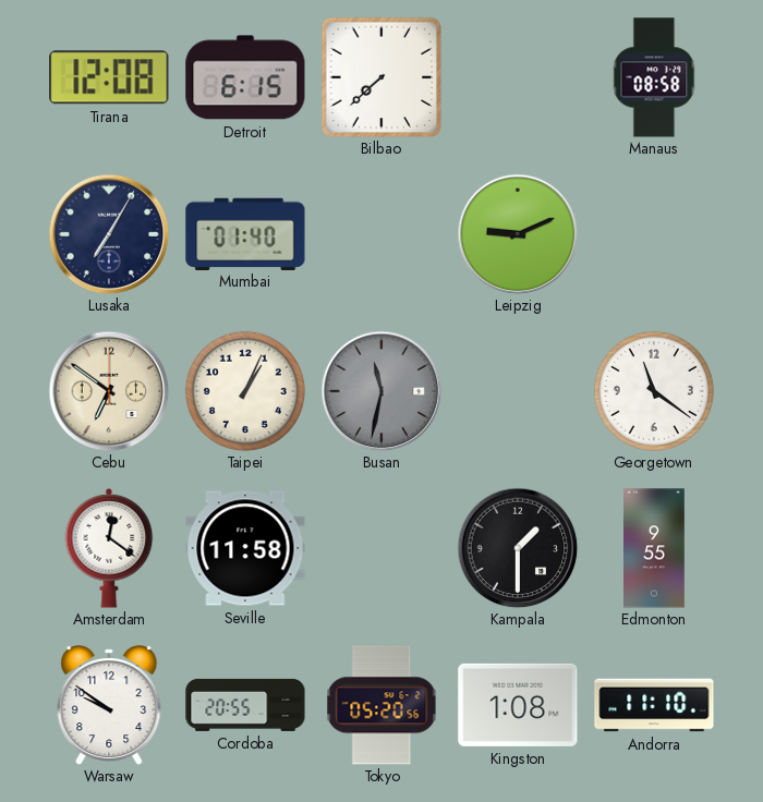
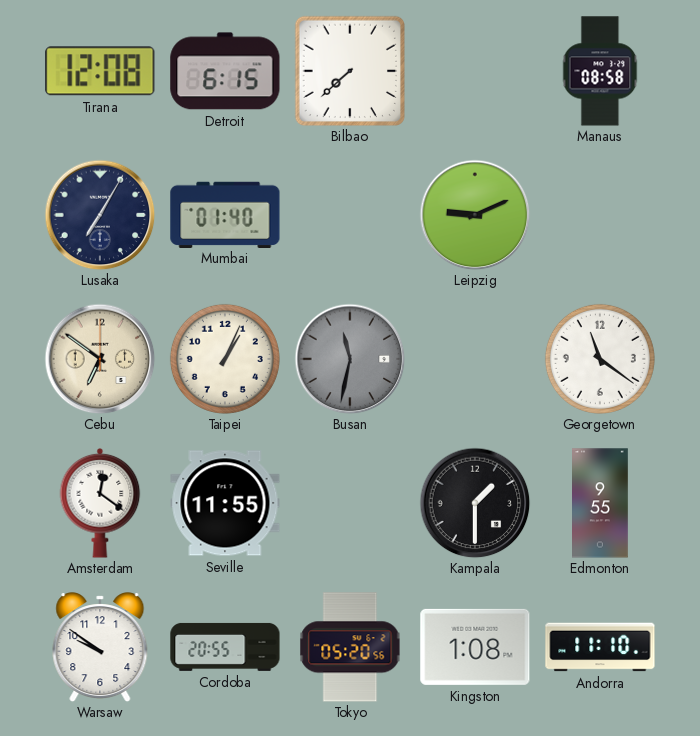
Seville: 11:58 -> 11:55
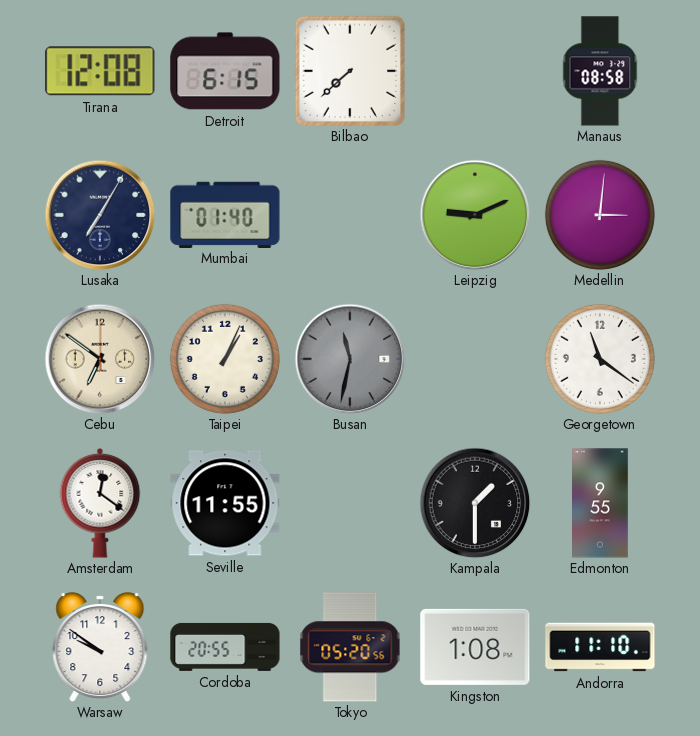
Medellin: none -> 3:01
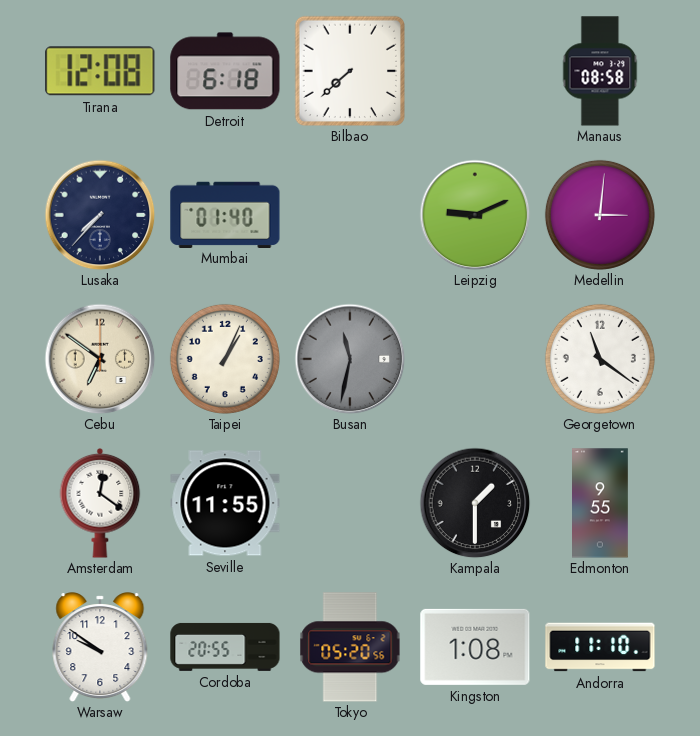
Detroit: 6:15 -> 6:18
Lusaka: 7:05 -> 7:37
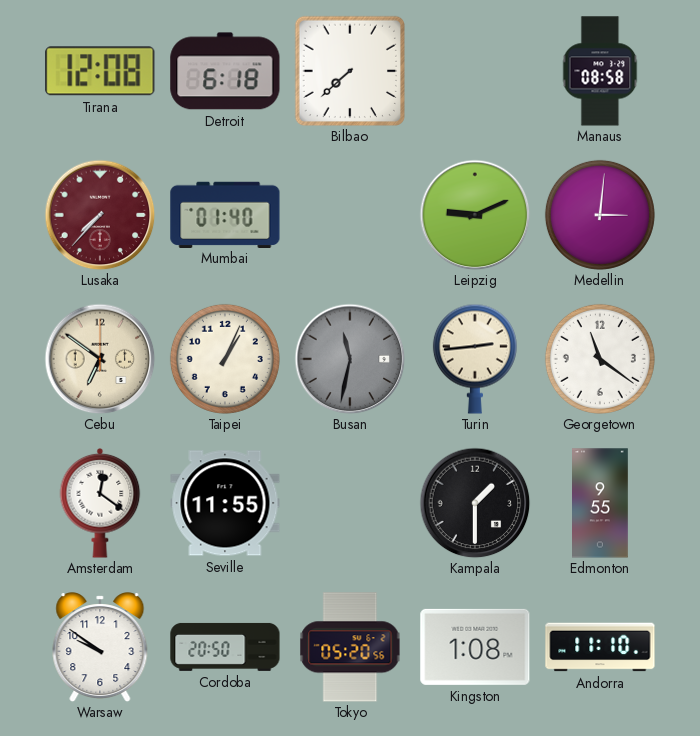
Lusaka dial: navy -> burgundy
Turin: none -> 2:44
Cordoba: 20:55 -> 20:50
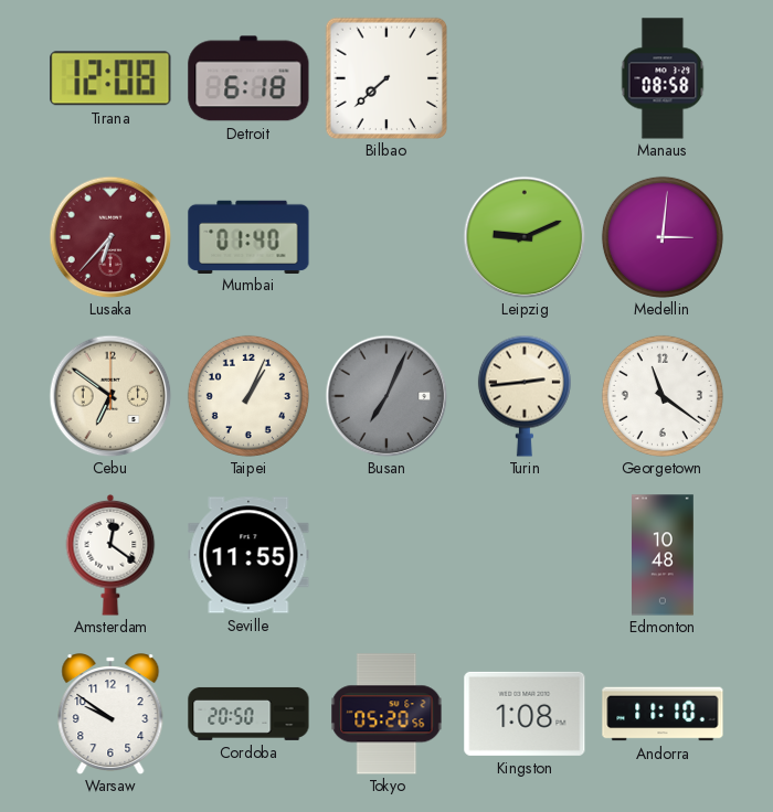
Lusaka: 7:37 -> 6:37
Busan: 11:32 -> 7:04
Kampala: 1:30 -> none
Edmonton: 9:55 -> 10:48
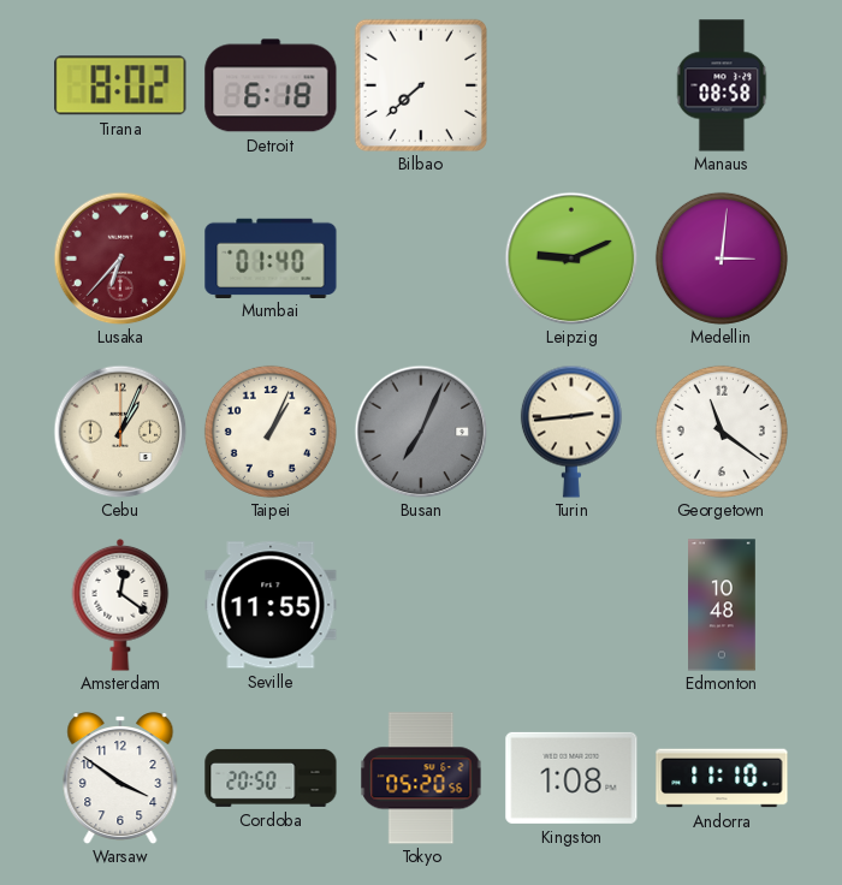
Tirana: 12:08 -> 8:02
Cebu: 6:51 -> 1:04
Warsaw: 9:51 -> 3:51
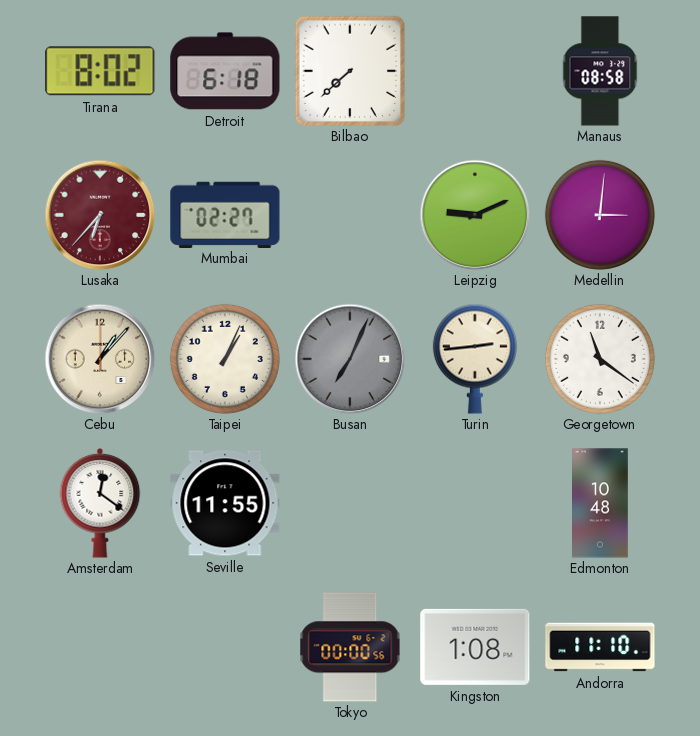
Mumbai: 01:40 -> 02:27
Cebu: 1:04 -> 1:07
Warsaw: 3:51 -> none
Cordoba: 20:50 -> none
Tokyo: 05:20 -> 00:00
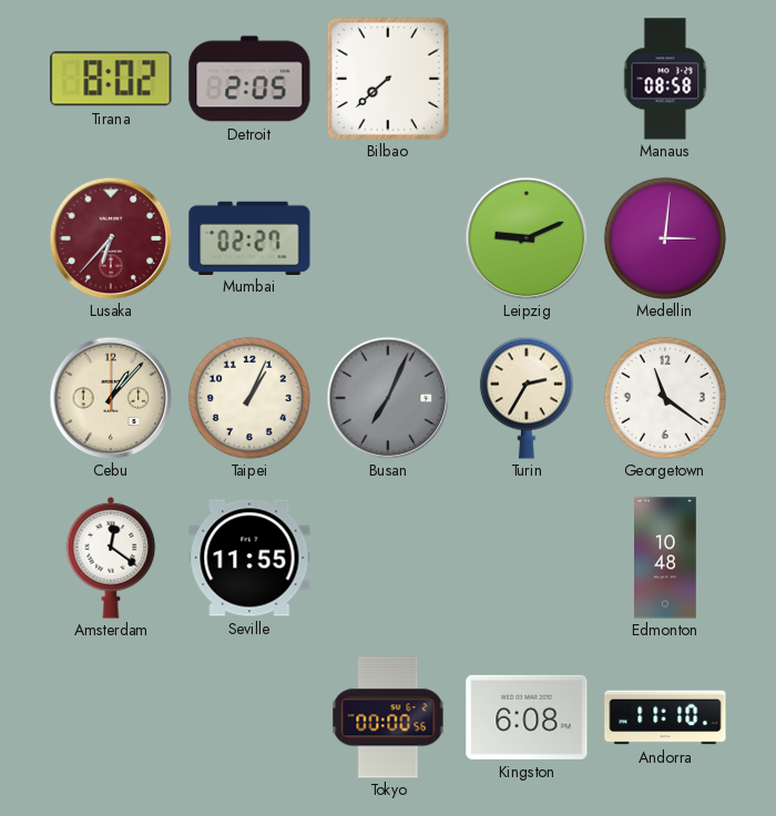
Detroit: 6:18 -> 2:05
Turin: 2:44 -> 2:35
Kingston: 1:08 -> 6:08
